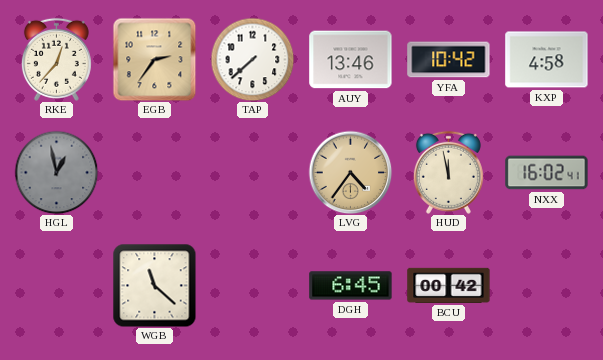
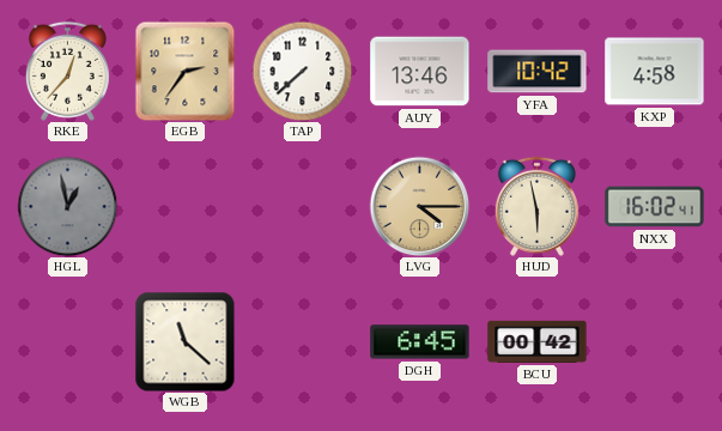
LVG: 4:36 -> 4:15
HUD: 11:58 -> 5:58
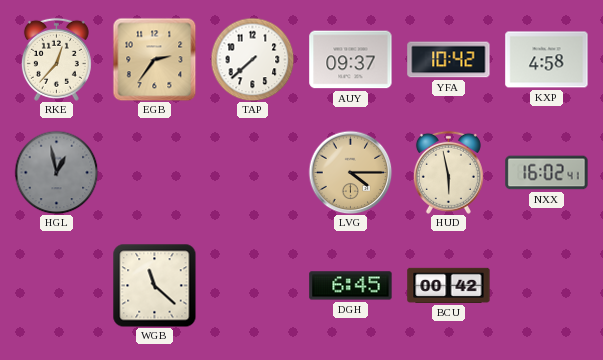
AUY: 13:46 -> 09:37
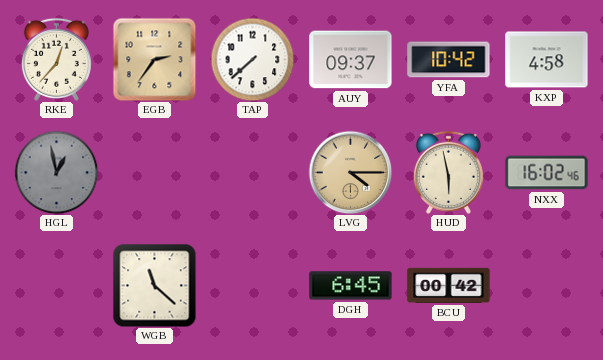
NXX: 16:02:41 -> 16:02:46
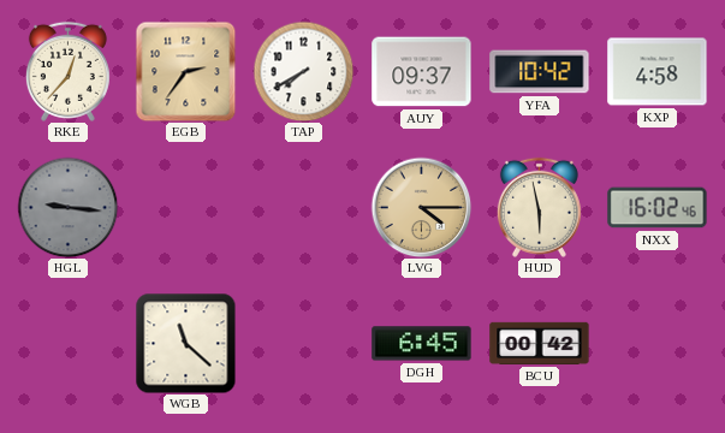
TAP: 7:38 -> 7:40
HGL: 12:58 -> 9:16
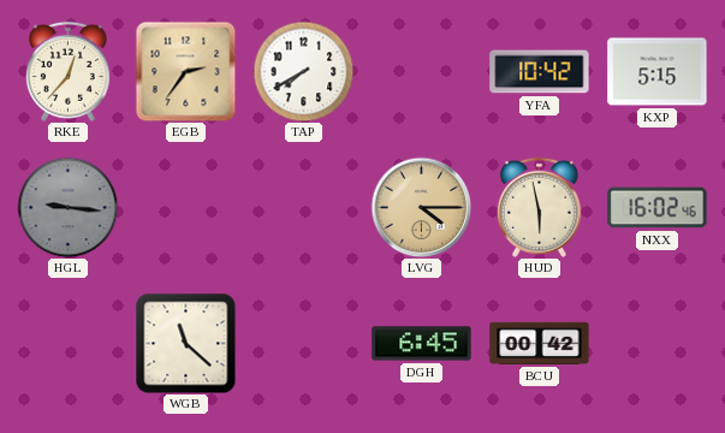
AUY: 09:37 -> none
KXP: 4:58 -> 5:15
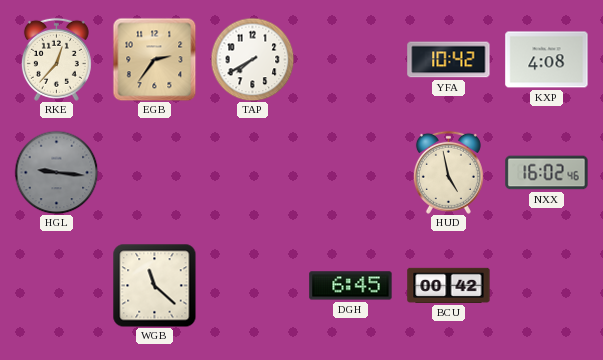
KXP: 5:15 -> 4:08
LVG: 4:15 -> none
HUD: 5:58 -> 4:58
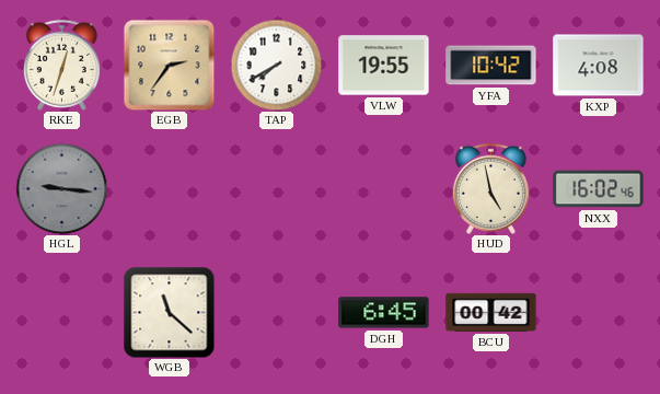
RKE: 12:37 -> 12:33
VLW: none -> 19:55
